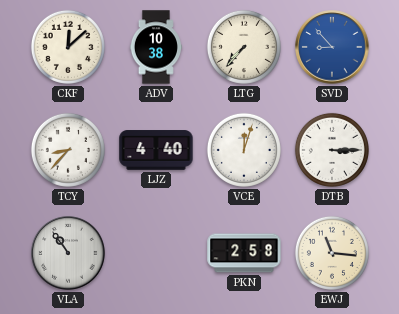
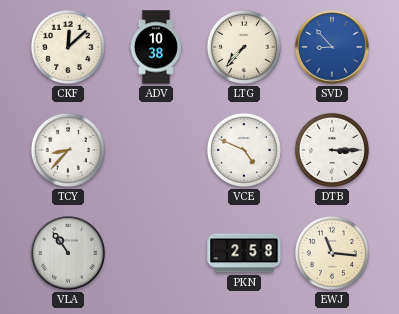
LJZ: 4:40 -> none
VCE: 12:03 -> 4:49
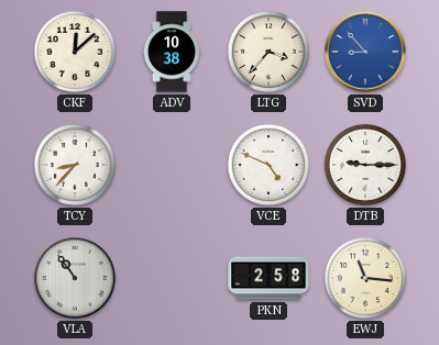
LTG: 7:37 -> 3:37
DTB: 3:15 -> 9:15
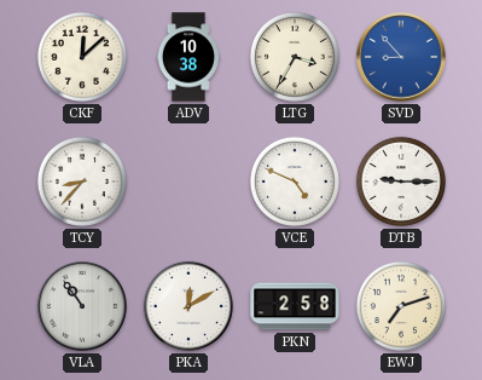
LTG: 3:37 -> 3:35
PKA: none -> 12:10
EWJ: 11:16 -> 7:12
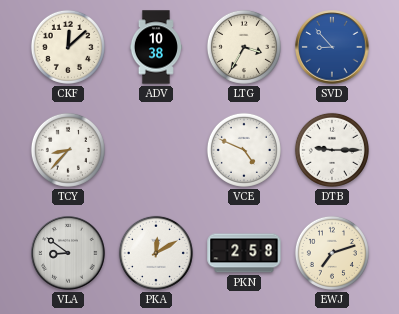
VLA: 10:54 -> 8:51
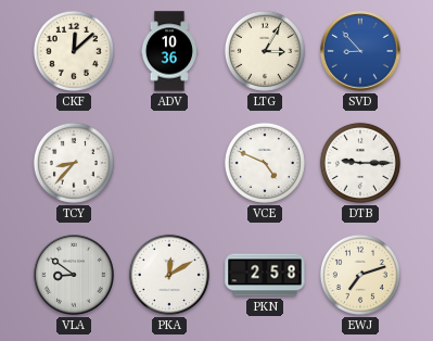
ADV: 10:38 -> 10:36
LTG: 3:35 -> 3:05
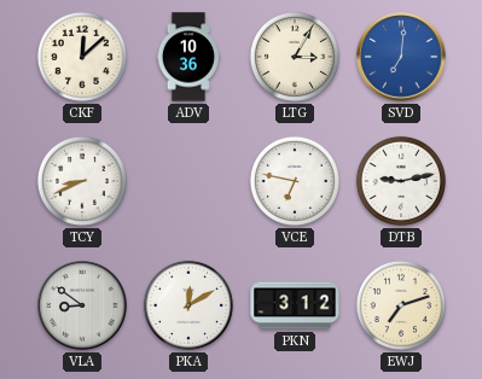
SVD: 8:53 -> 7:01
TCY: 8:37 -> 8:41
VCE: 4:49 -> 6:47
DTB: 9:15 -> 9:13
PKN: 2:58 -> 3:12
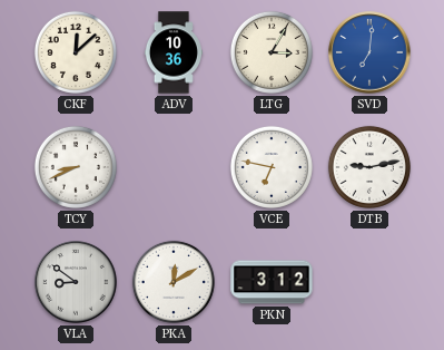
EWJ: 7:12 -> none
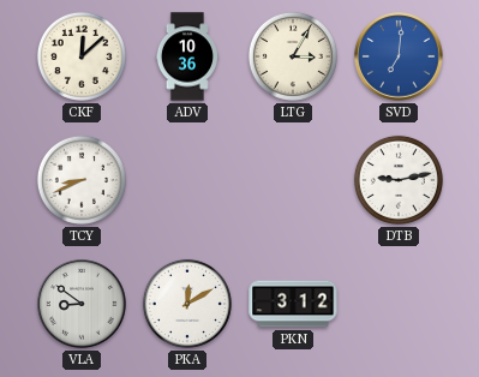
VCE: 6:47 -> none
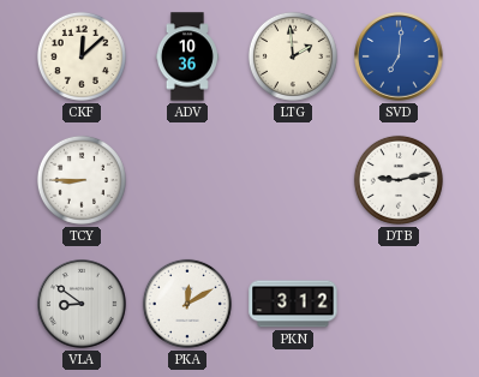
LTG: 3:05 -> 1:59
TCY: 8:41 -> 8:45
